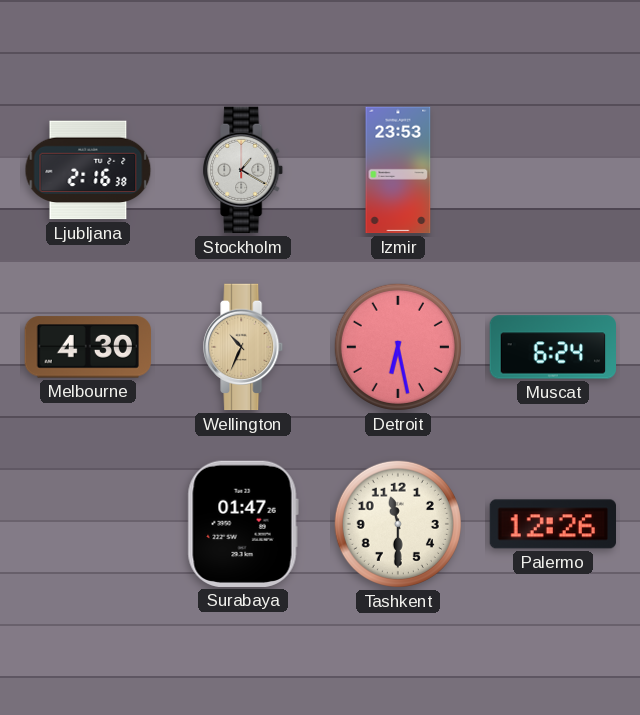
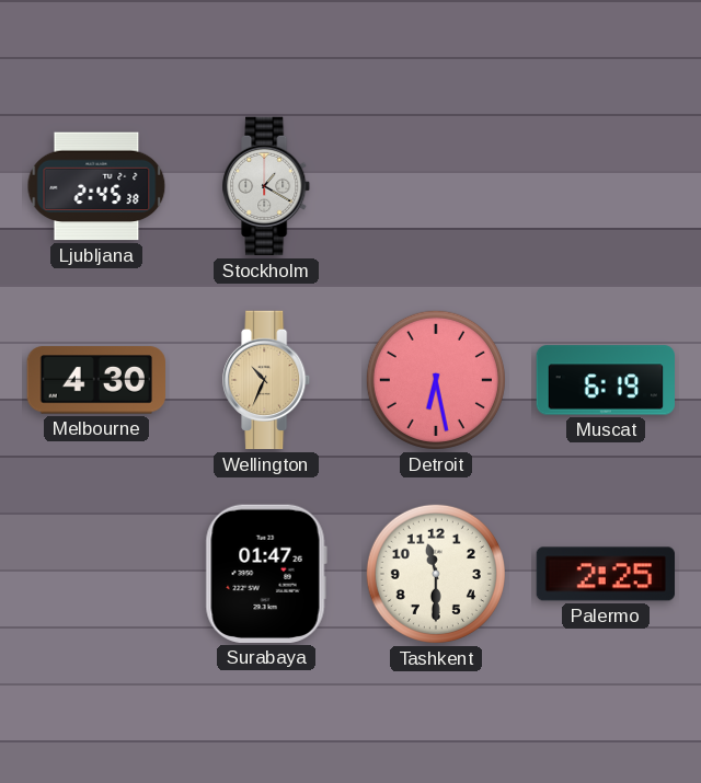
Ljubljana: 2:16 -> 2:45
Izmir: 23:53 -> none
Muscat: 6:24 -> 6:19
Palermo: 12:26 -> 2:25
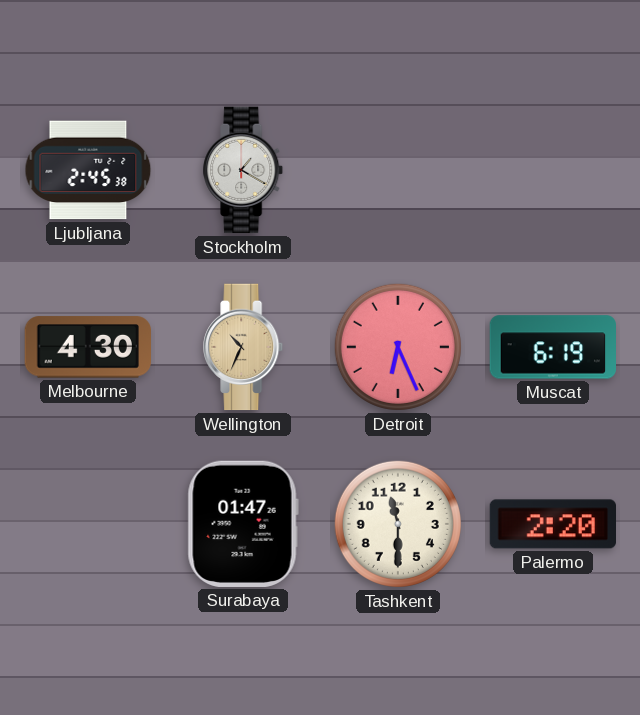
Detroit: 6:28 -> 6:26
Palermo: 2:25 -> 2:20
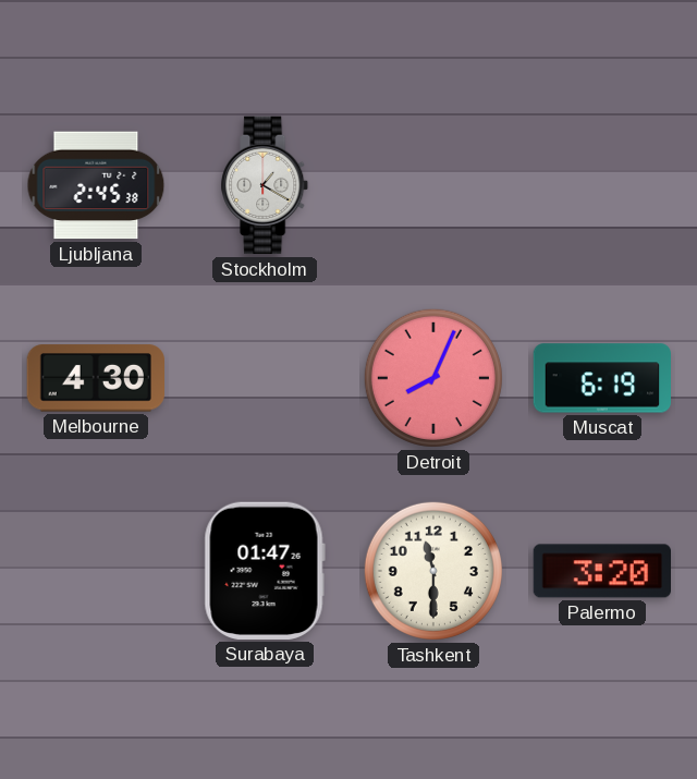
Wellington: 10:34 -> none
Detroit: 6:26 -> 8:04
Palermo: 2:20 -> 3:20
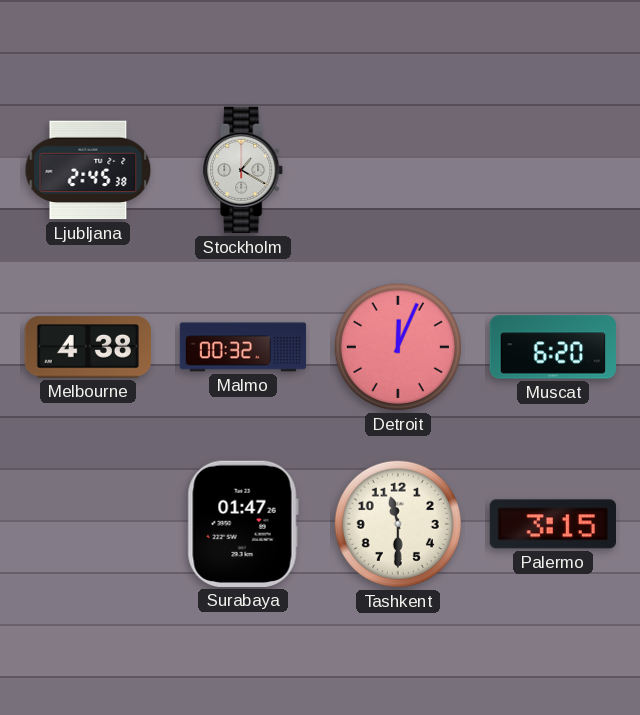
Melbourne: 4:30 -> 4:38
Malmo: none -> 00:32
Detroit: 8:04 -> 12:04
Muscat: 6:19 -> 6:20
Palermo: 3:20 -> 3:15
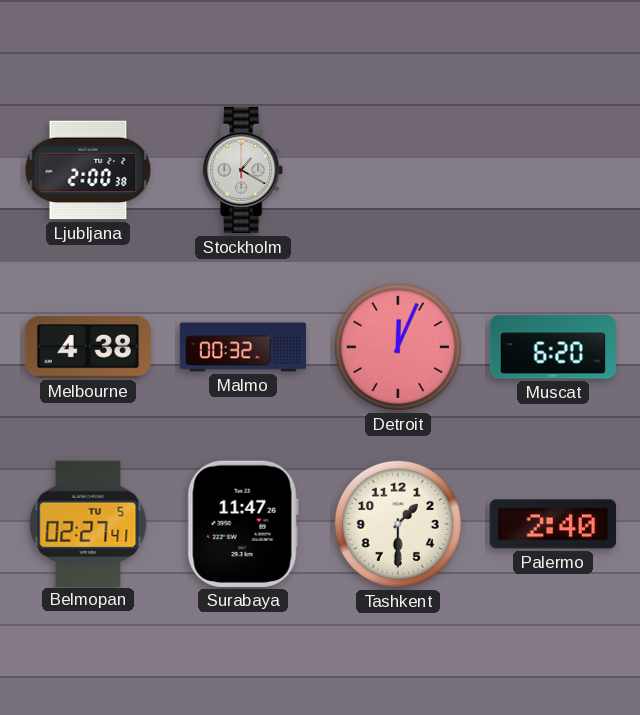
Ljubljana: 2:45 -> 2:00
Belmopan: none -> 02:27
Surabaya: 01:47 -> 11:47
Tashkent: 11:30 -> 1:30
Palermo: 3:15 -> 2:40
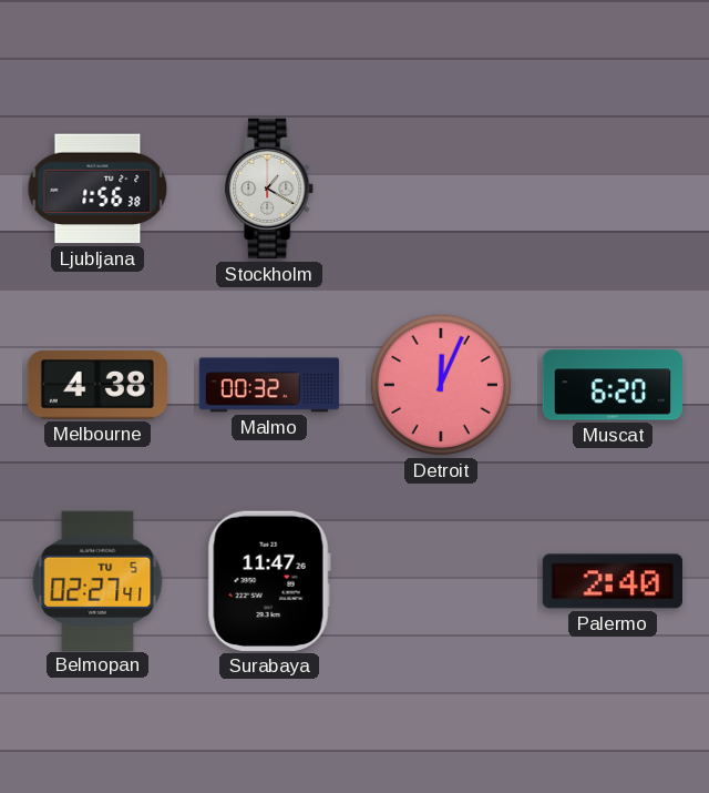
Ljubljana: 2:00 -> 1:56
Tashkent: 1:30 -> none
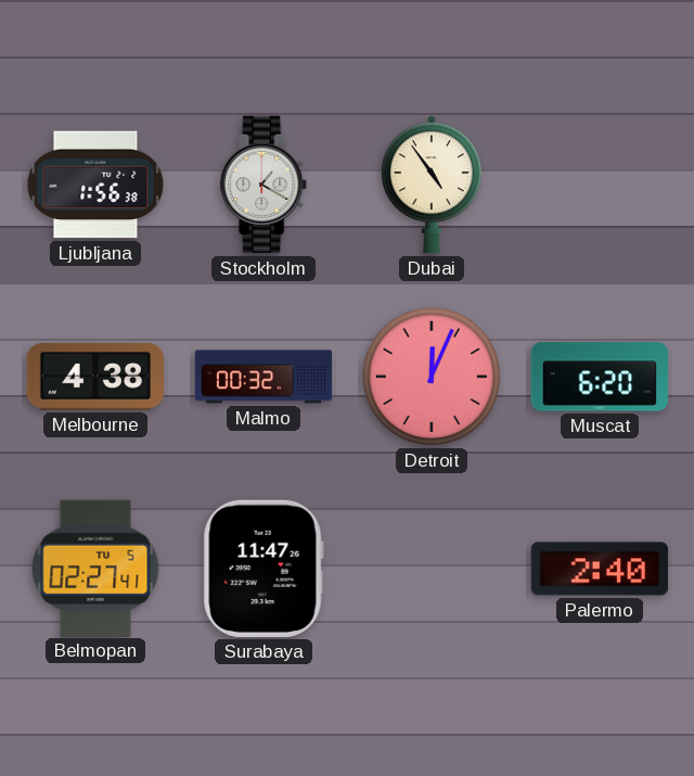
Dubai: none -> 4:54
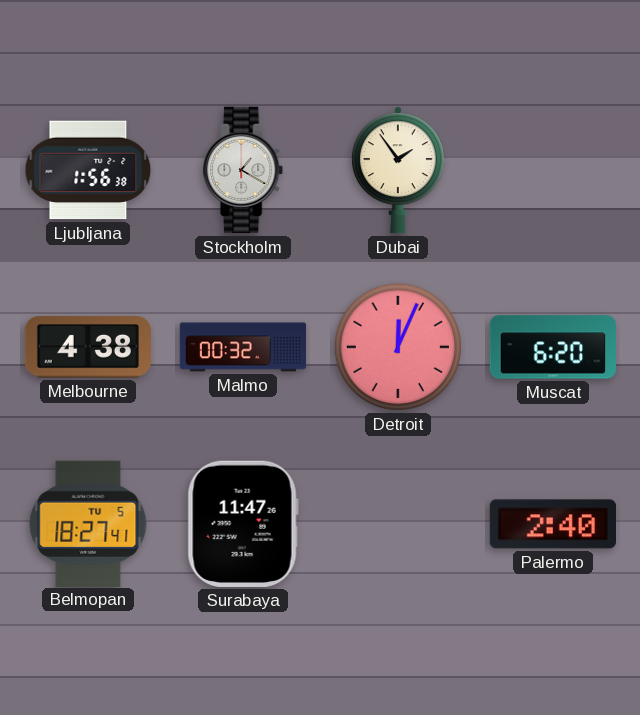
Dubai: 4:54 -> 1:54
Belmopan: 02:27 -> 18:27
